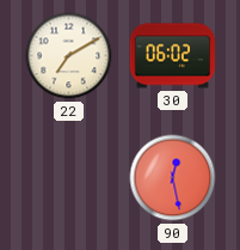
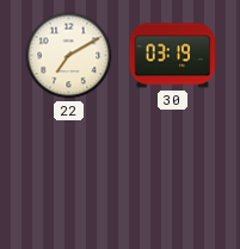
30: 06:02 -> 03:19
90: 12:28 -> none
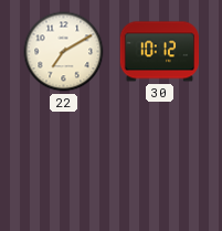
30: 03:19 -> 10:12
